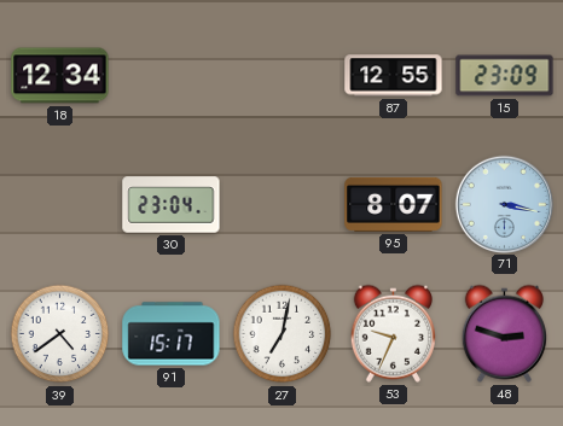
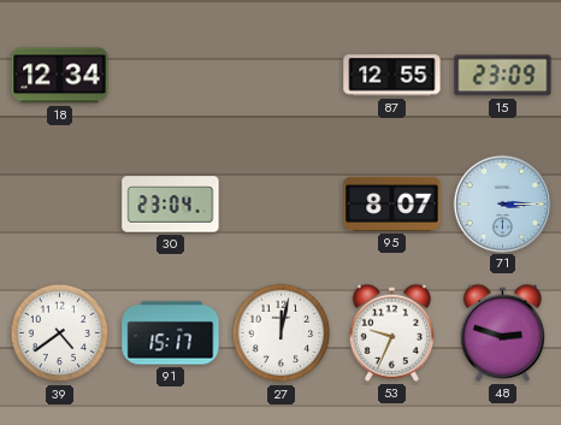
71: 3:17 -> 3:15
27: 7:02 -> 12:02
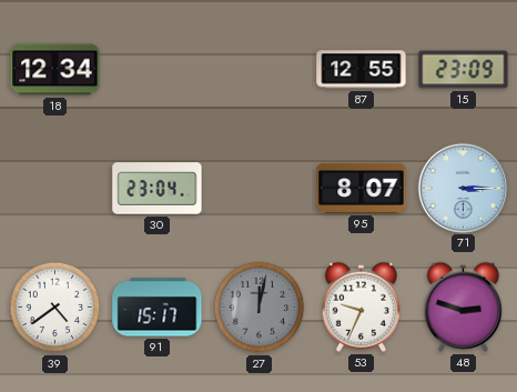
27 dial: white -> grey
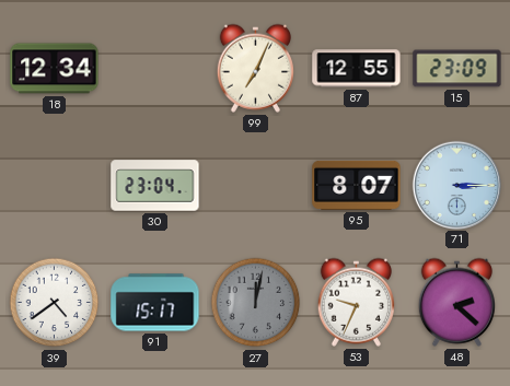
99: none -> 7:04
48: 2:48 -> 2:22
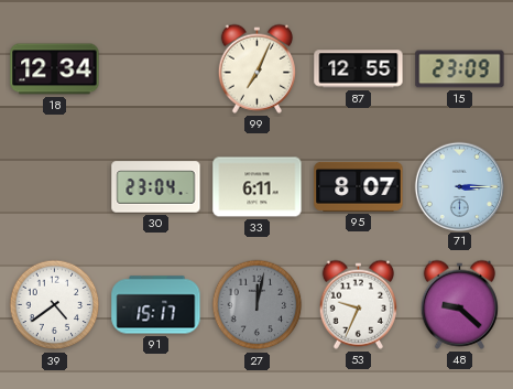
33: none -> 6:11
48: 2:22 -> 9:22
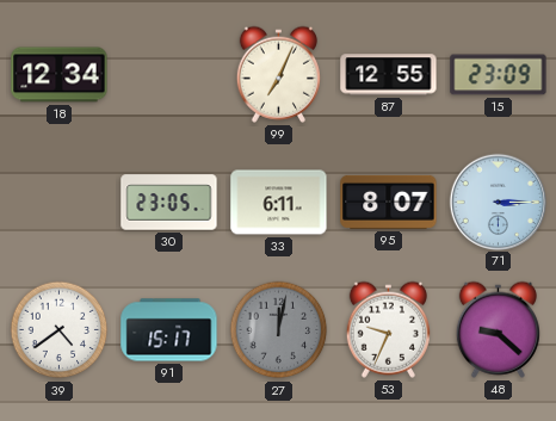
30: 23:04 -> 23:05
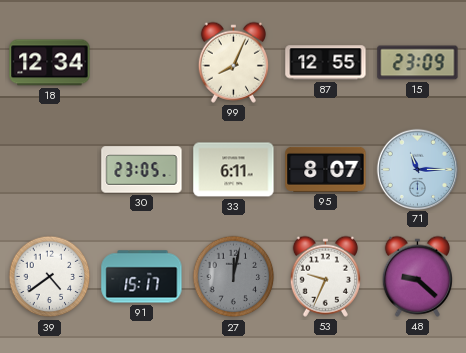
99: 7:04 -> 8:04
71: 3:15 -> 11:15
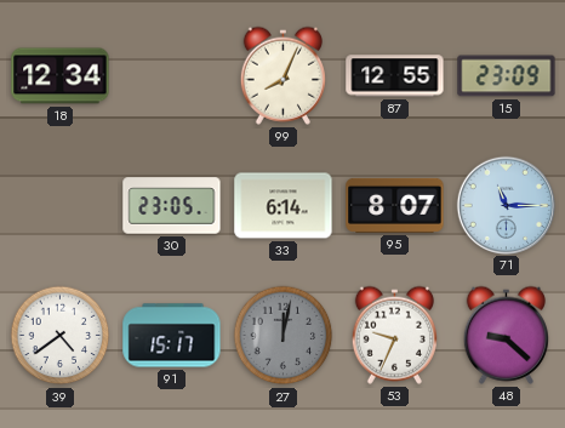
33: 6:11 -> 6:14
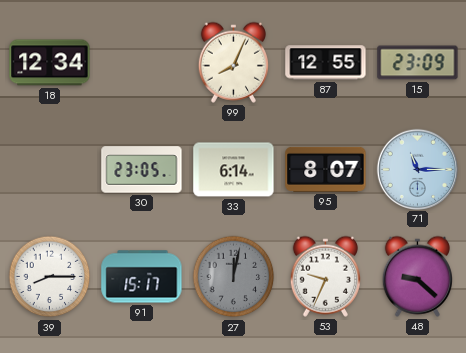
39: 4:39 -> 8:15
